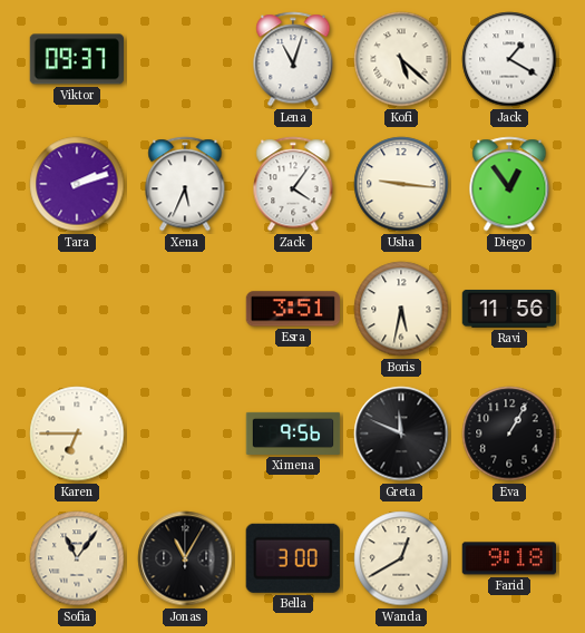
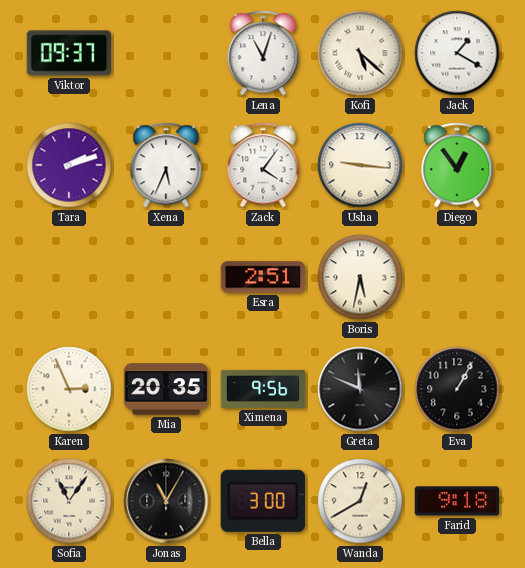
Esra: 3:51 -> 2:51
Ravi: 11:56 -> none
Karen: 6:45 -> 2:56
Mia: none -> 20:35
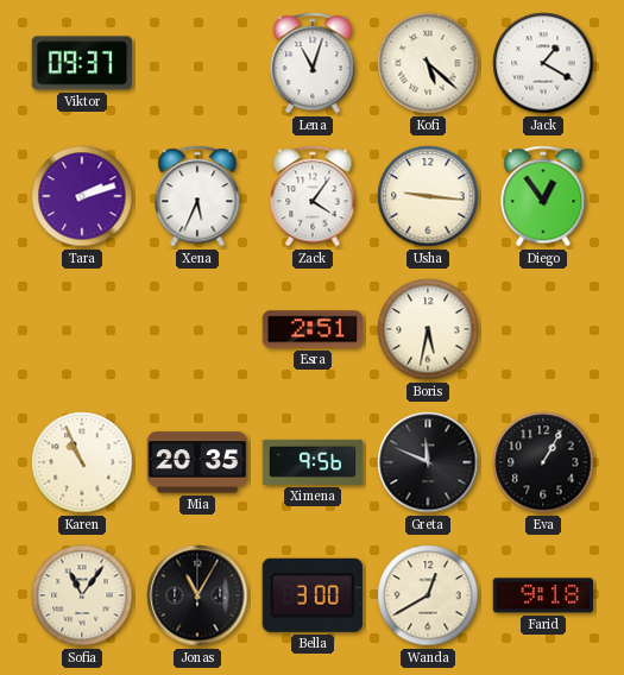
Karen: 2:56 -> 10:56
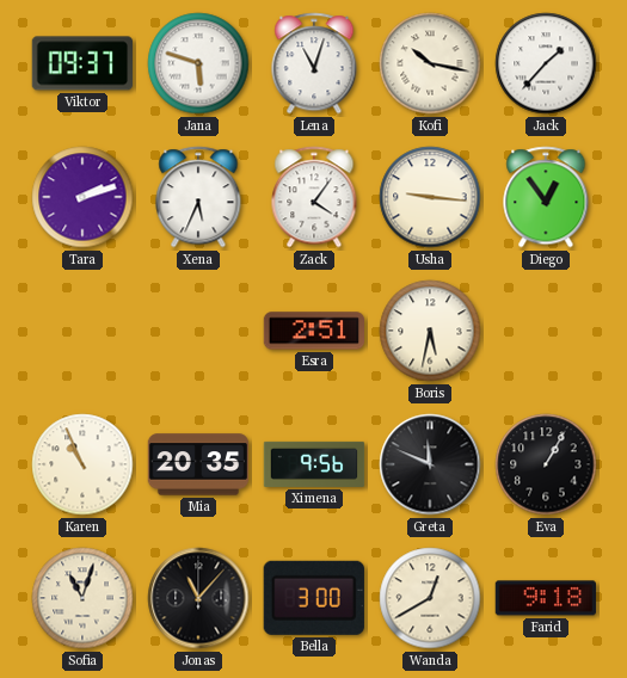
Jana: none -> 5:48
Kofi: 5:22 -> 10:17
Jack: 1:20 -> 1:37
Sofia: 11:06 -> 11:03
Jonas: 11:05 -> 11:07
